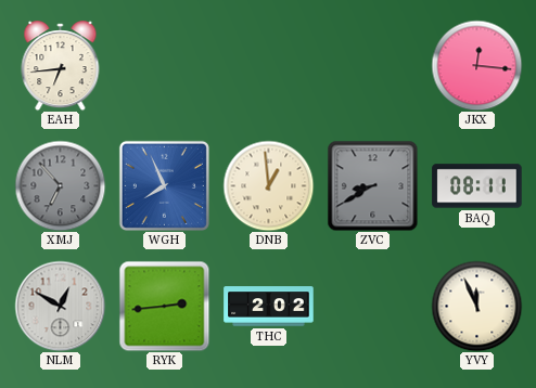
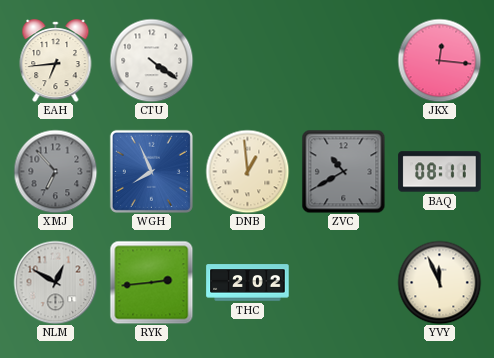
CTU: none -> 4:21
ZVC: 8:40 -> 10:40
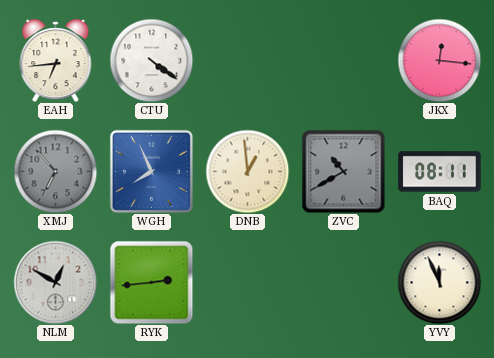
THC: 2:02 -> none
